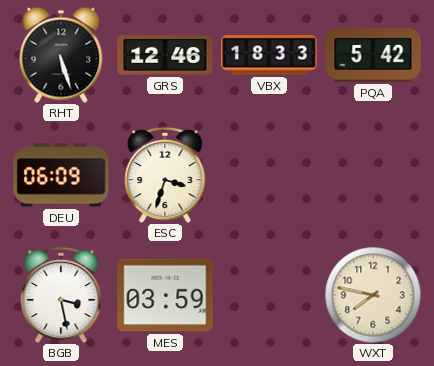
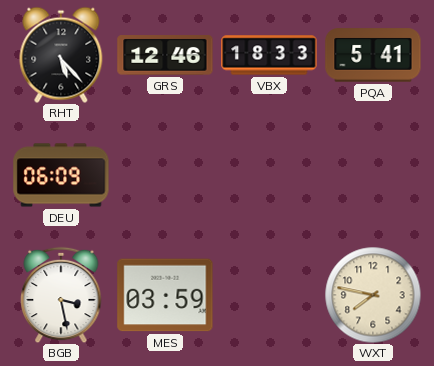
RHT: 5:27 -> 5:23
PQA: 5:42 -> 5:41
ESC: 3:33 -> none
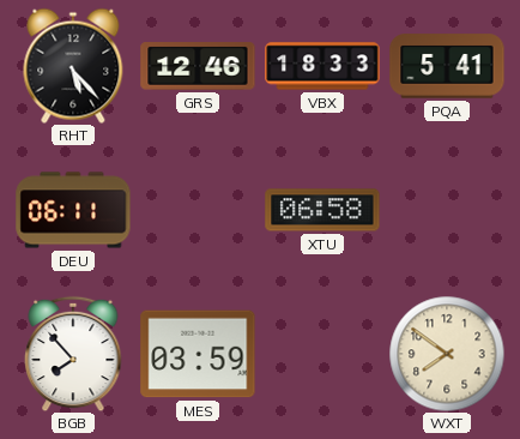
DEU: 06:09 -> 06:11
XTU: none -> 06:58
BGB: 3:28 -> 7:53
WXT: 7:47 -> 7:51
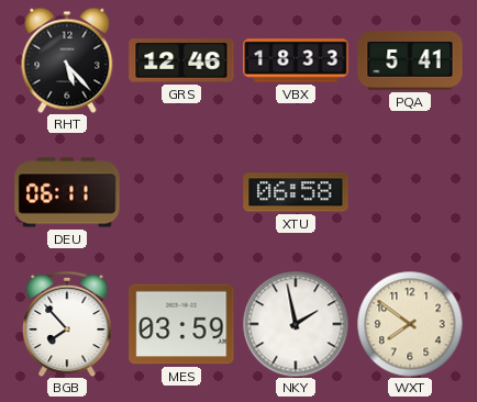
NKY: none -> 1:58
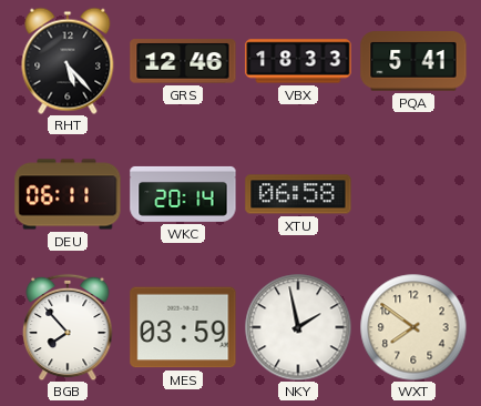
WKC: none -> 20:14
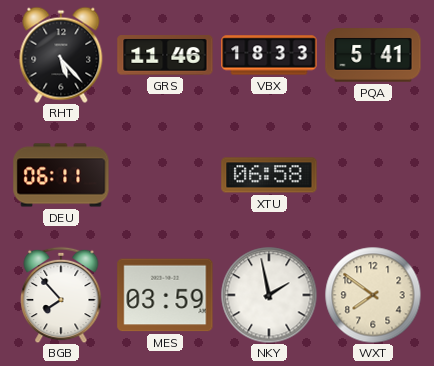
GRS: 12:46 -> 11:46
WKC: 20:14 -> none
